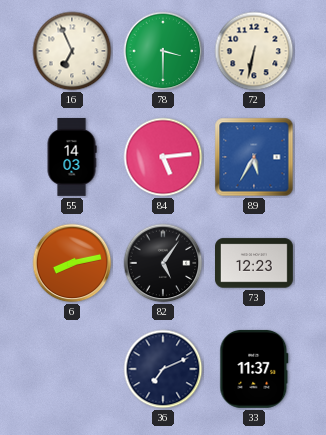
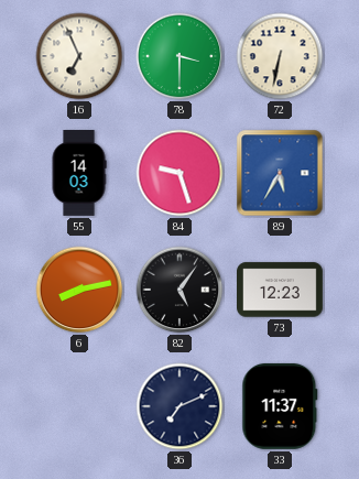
84: 5:14 -> 9:27
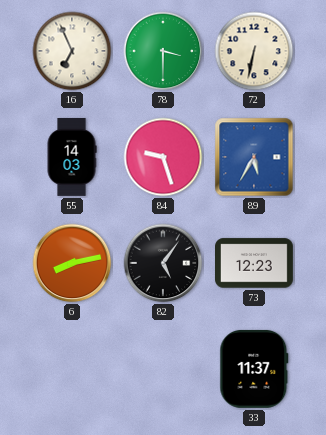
36: 7:11 -> none
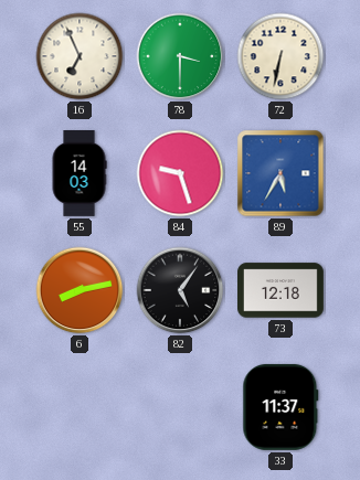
73: 12:23 -> 12:18
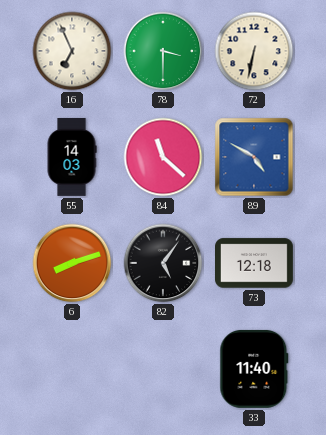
84: 9:27 -> 11:22
89: 5:35 -> 4:50
6: 8:13 -> 8:12
33: 11:37 -> 11:40
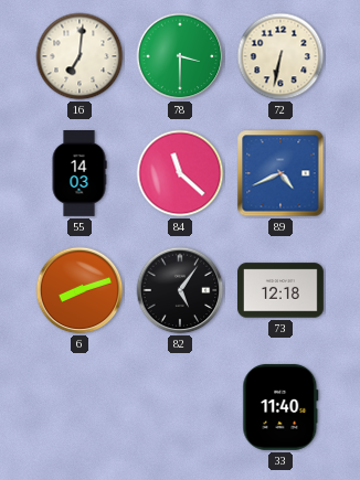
16: 6:56 -> 7:01
89: 4:50 -> 4:41
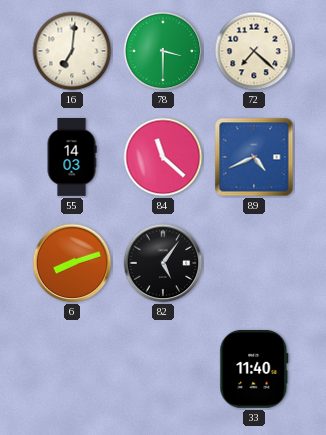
72: 6:32 -> 7:22
73: 12:18 -> none
